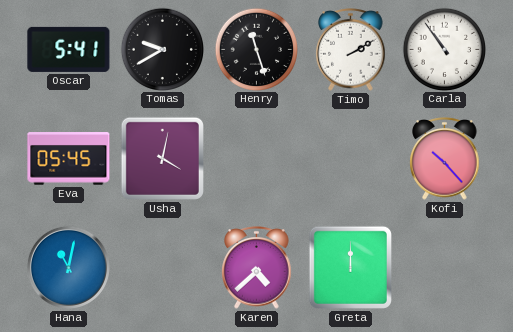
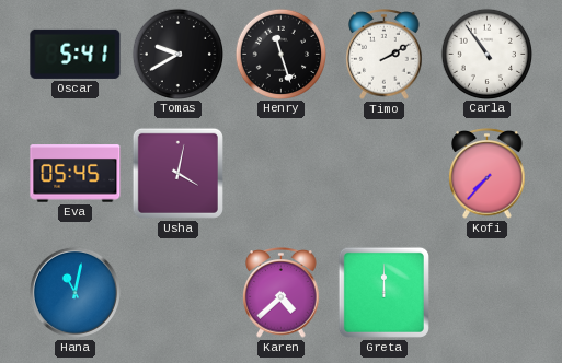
Kofi: 10:23 -> 7:37
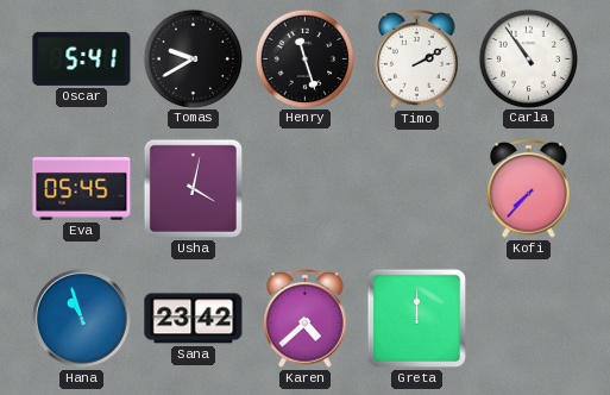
Hana: 11:02 -> 10:57
Sana: none -> 23:42
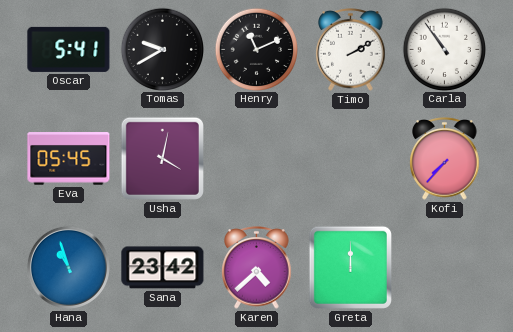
Henry: 11:27 -> 11:11
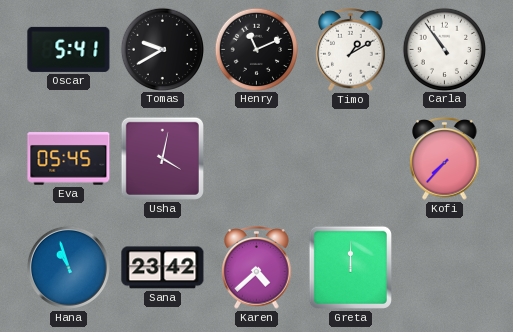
Timo: 2:10 -> 1:10
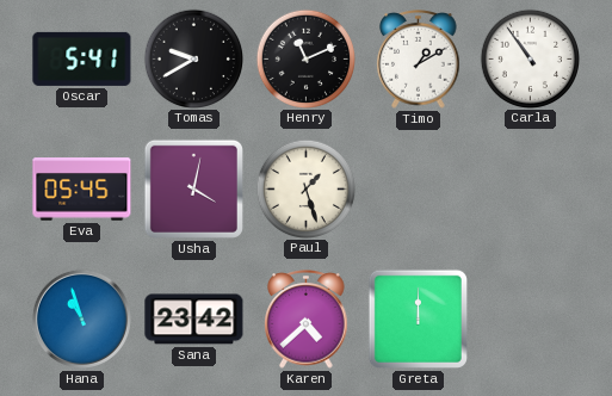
Paul: none -> 1:27
Kofi: 7:37 -> none
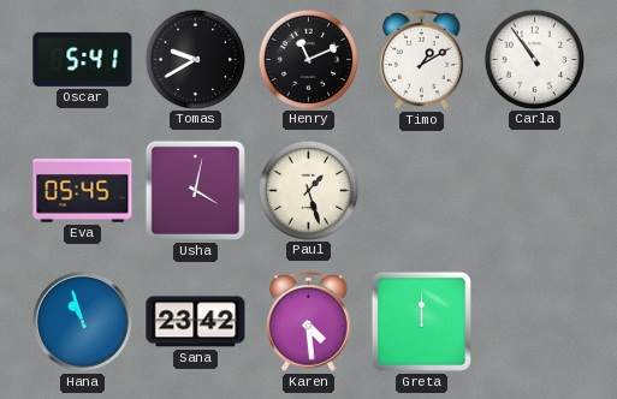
Karen: 4:38 -> 4:29
